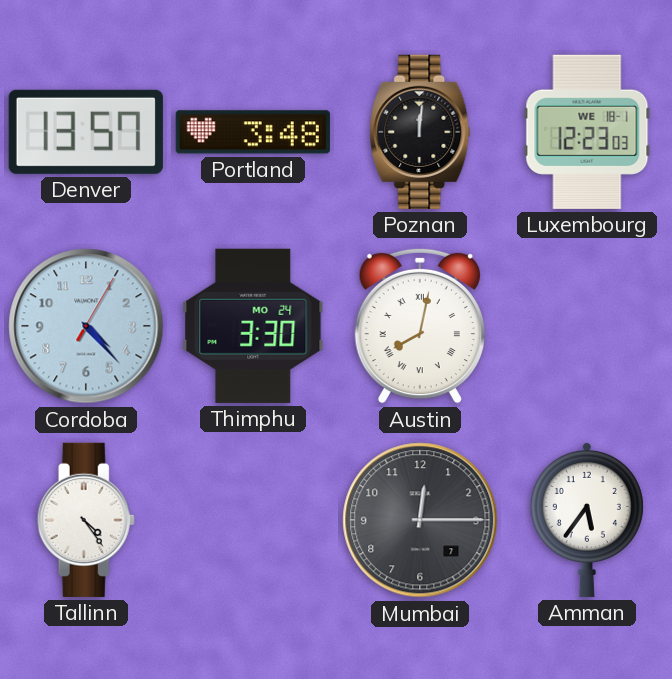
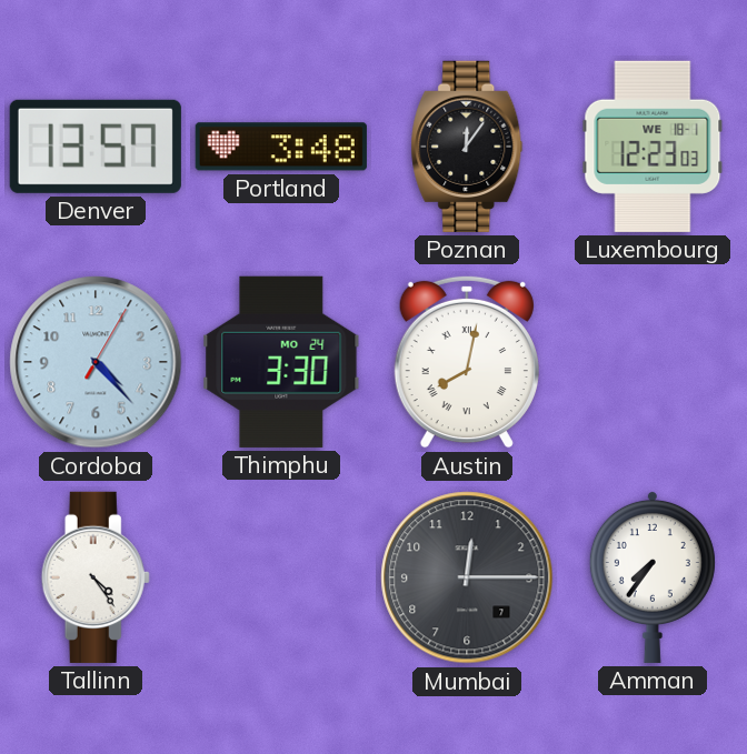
Poznan: 12:01 -> 12:06
Amman: 5:36 -> 7:36
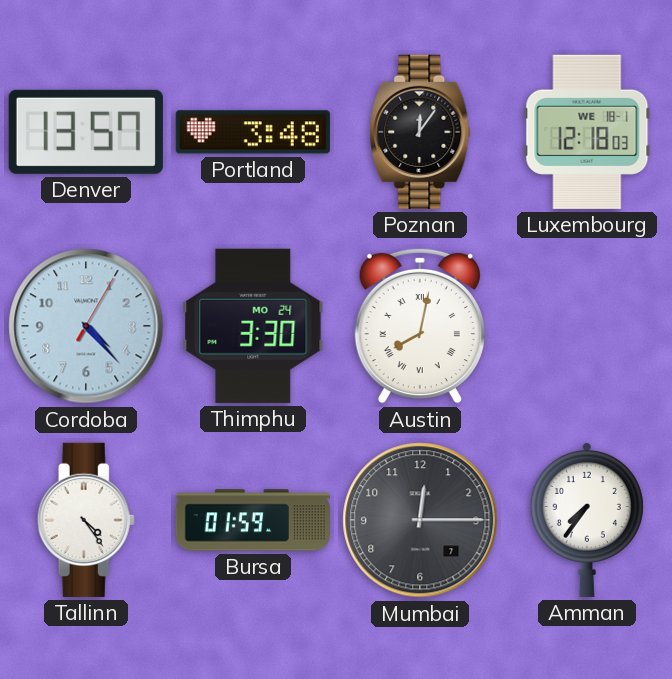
Luxembourg: 12:23 -> 12:18
Bursa: none -> 01:59
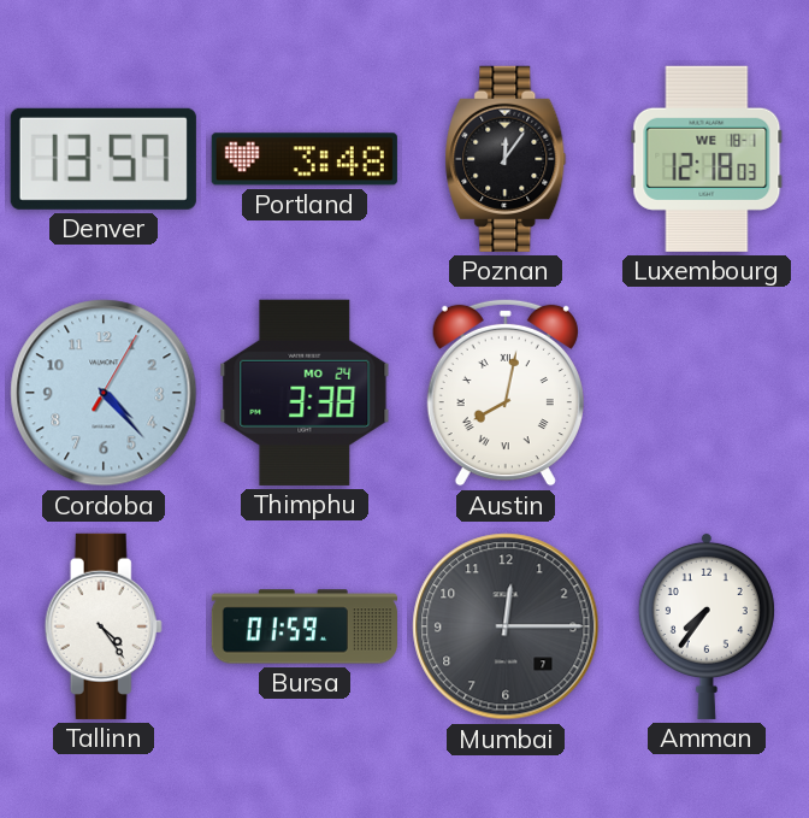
Thimphu: 3:30 -> 3:38
